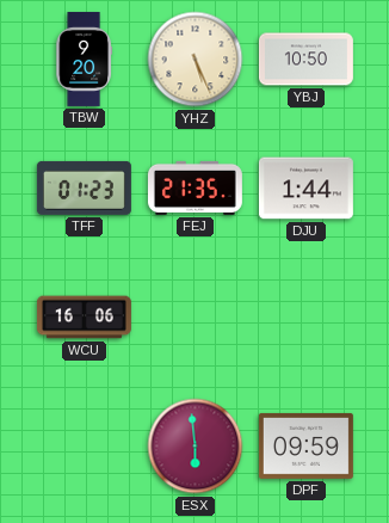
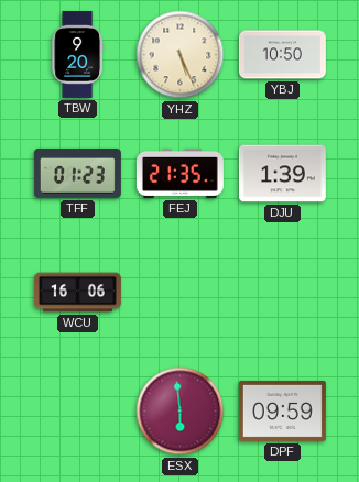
DJU: 1:44 -> 1:39
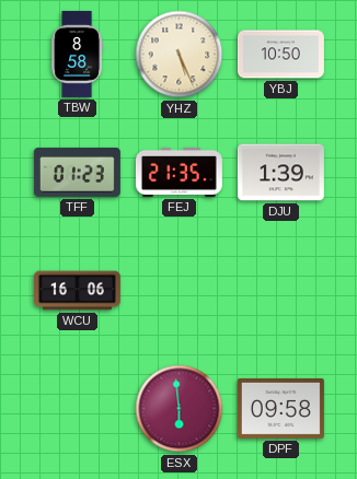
TBW: 9:20 -> 8:58
DPF: 09:59 -> 09:58
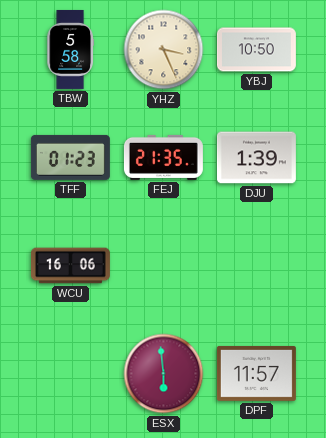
TBW: 8:58 -> 5:58
YHZ: 5:26 -> 3:26
DPF: 09:58 -> 11:57
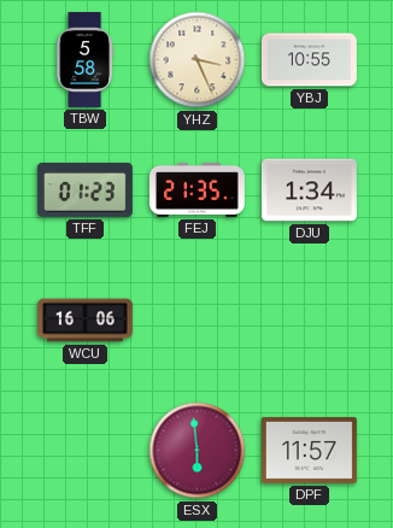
YBJ: 10:50 -> 10:55
DJU: 1:39 -> 1:34
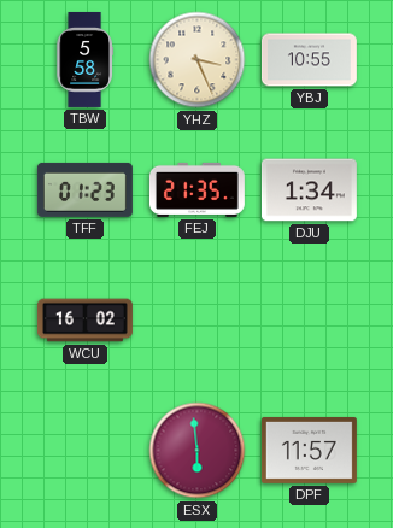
WCU: 16:06 -> 16:02
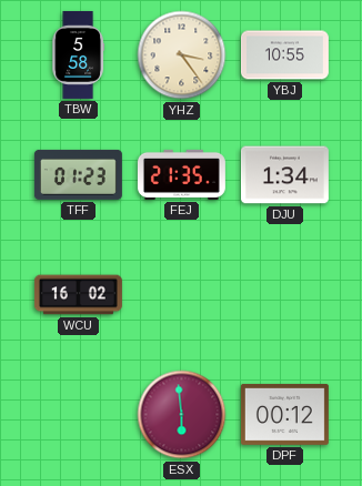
YHZ: 3:26 -> 3:24
DPF: 11:57 -> 00:12
